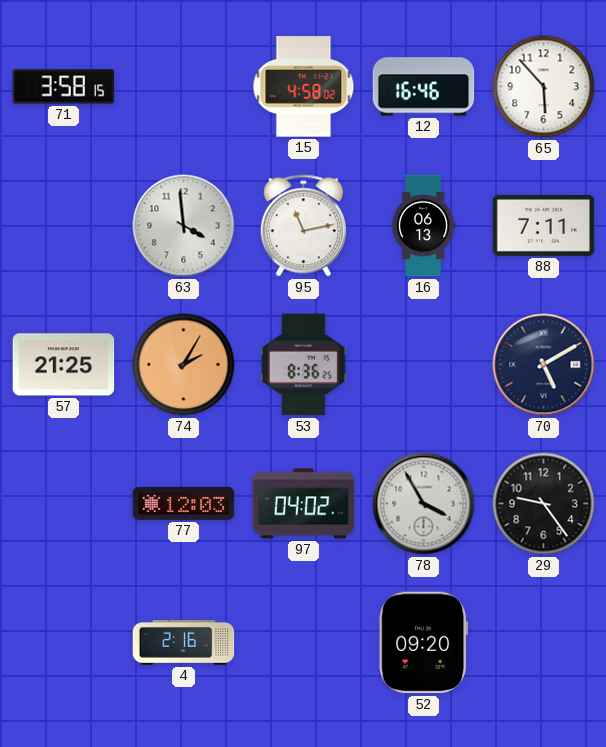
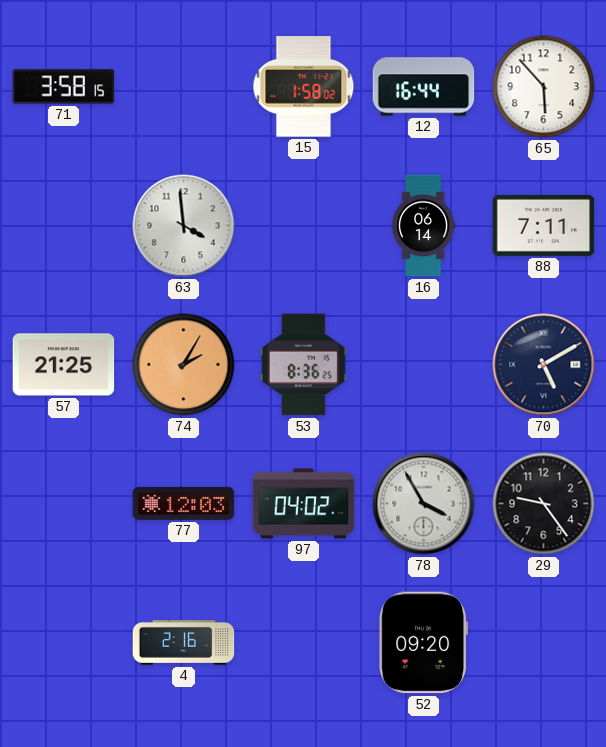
15: 4:58 -> 1:58
12: 16:46 -> 16:44
95: 11:13 -> none
16: 06:13 -> 06:14
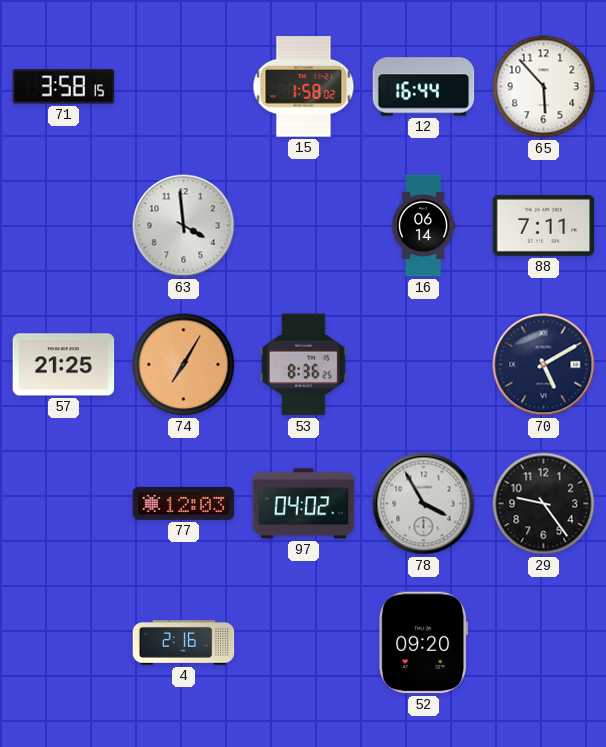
74: 2:05 -> 7:05
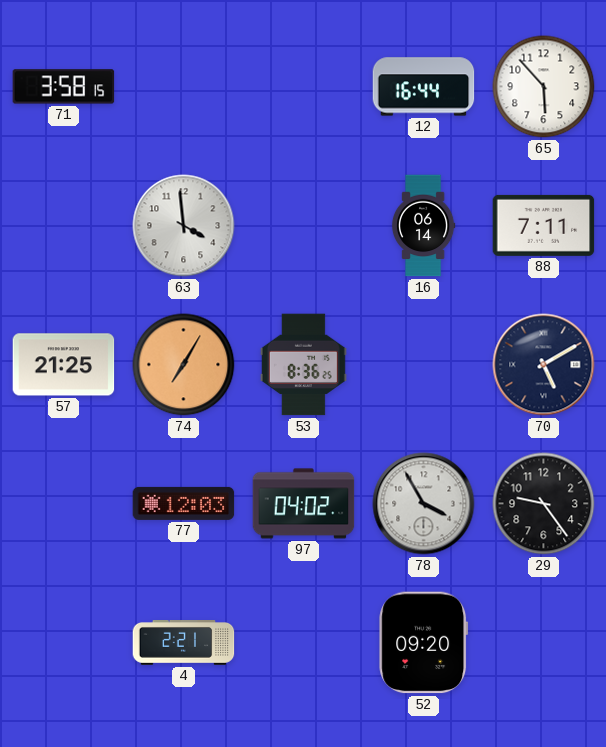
15: 1:58 -> none
4: 2:16 -> 2:21
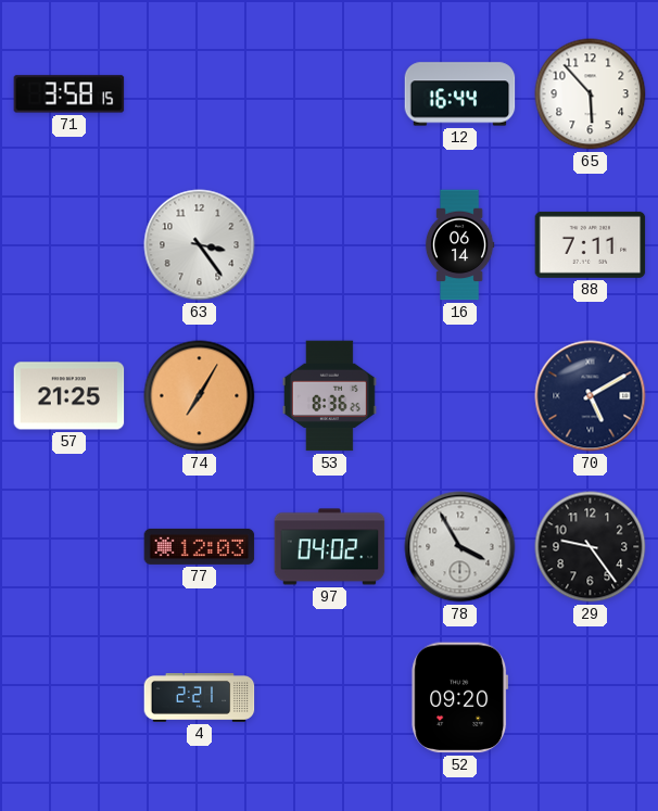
63: 3:59 -> 3:24
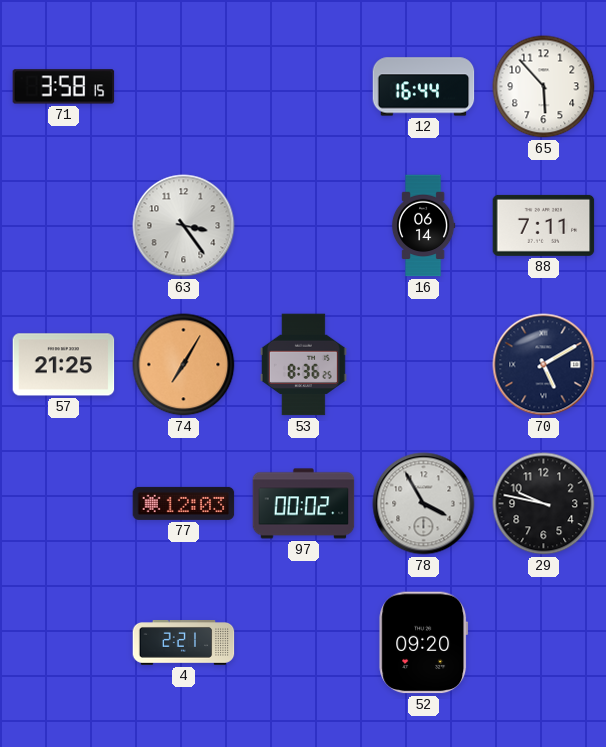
97: 04:02 -> 00:02
29: 9:24 -> 9:47
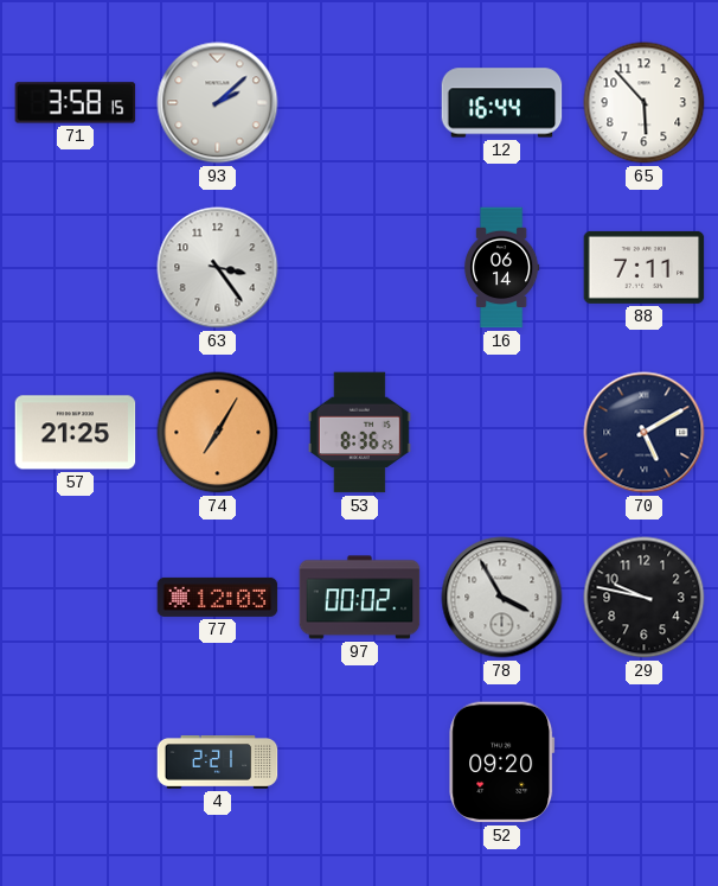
93: none -> 2:08
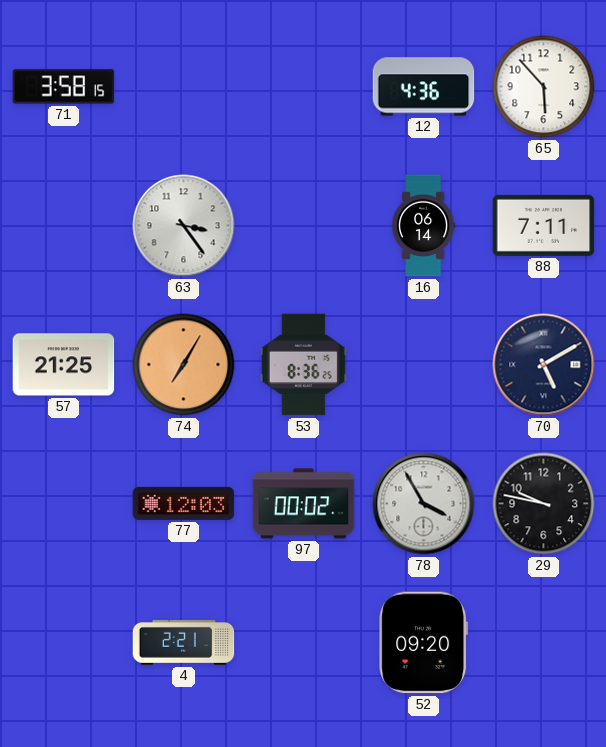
93: 2:08 -> none
12: 16:44 -> 4:36
